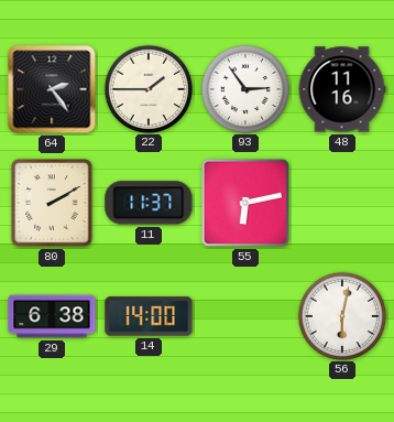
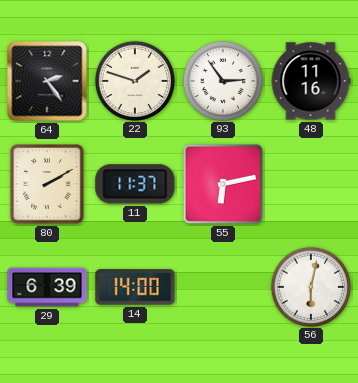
22: 1:45 -> 1:48
29: 6:38 -> 6:39
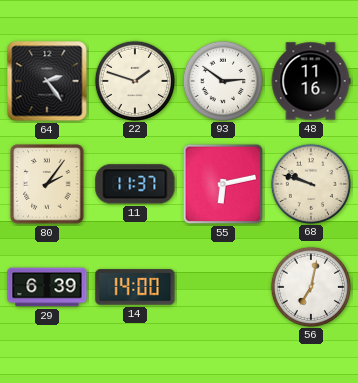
93: 2:54 -> 2:51
80: 2:10 -> 2:06
68: none -> 9:48
56: 6:02 -> 7:02
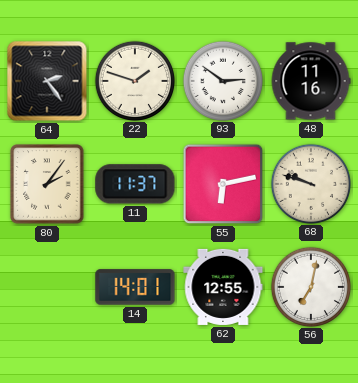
29: 6:39 -> none
14: 14:00 -> 14:01
62: none -> 12:55
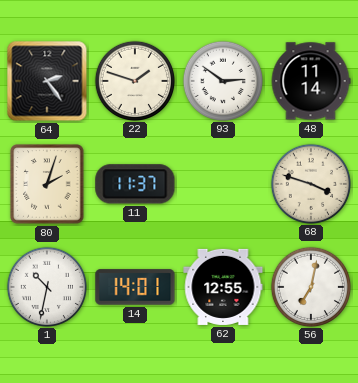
48: 11:16 -> 11:14
80: 2:06 -> 2:03
55: 6:13 -> none
68: 9:48 -> 3:48
1: none -> 10:32
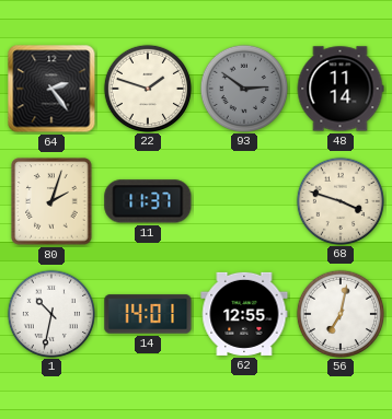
93 dial: white -> grey
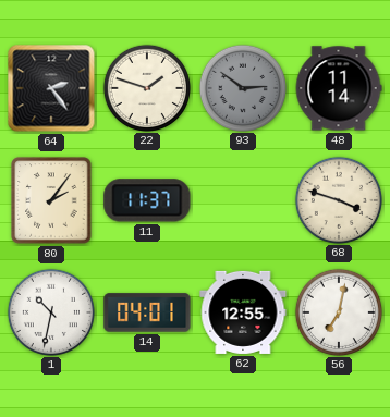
80: 2:03 -> 2:06
14: 14:01 -> 04:01
